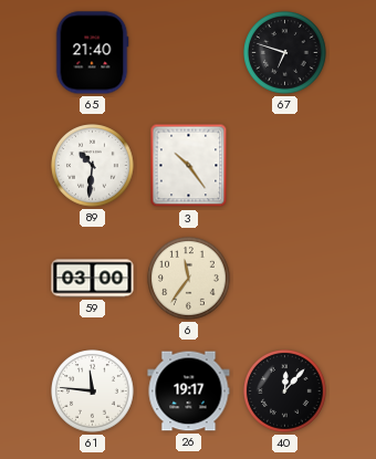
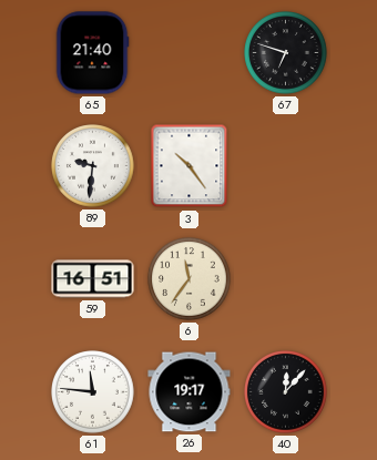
89: 10:31 -> 9:31
59: 03:00 -> 16:51
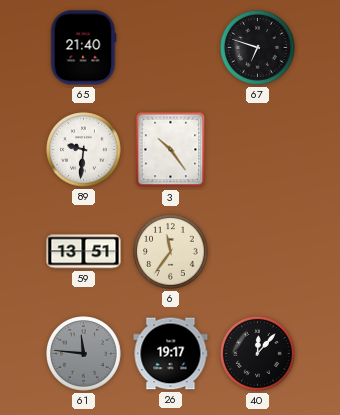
59: 16:51 -> 13:51
61 dial: white -> grey
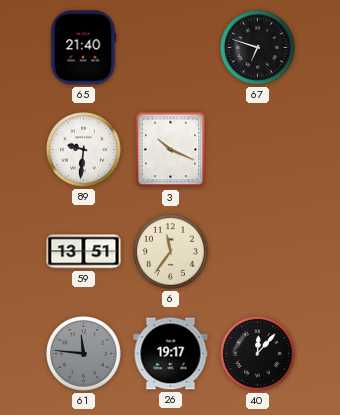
3: 10:24 -> 10:19
